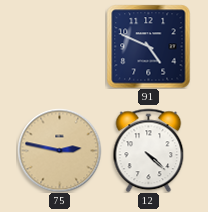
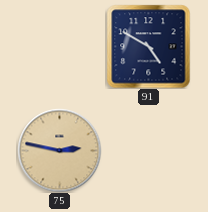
91: 4:49 -> 4:50
12: 4:22 -> none
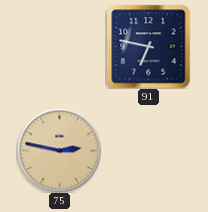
91: 4:50 -> 6:47
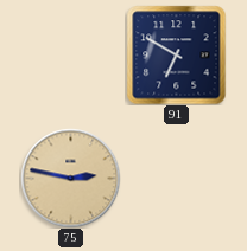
91: 6:47 -> 6:50
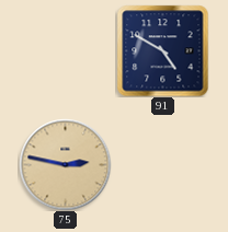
91: 6:50 -> 4:50
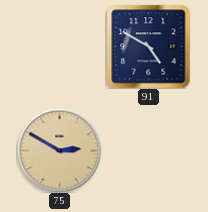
75: 2:47 -> 2:50
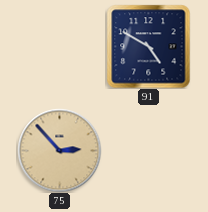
75: 2:50 -> 2:53
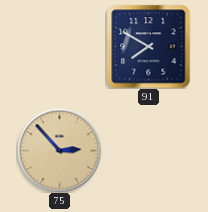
91: 4:50 -> 7:50
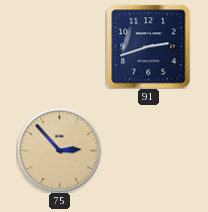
91: 7:50 -> 2:42
